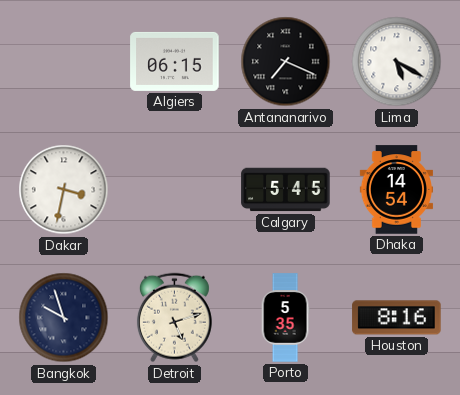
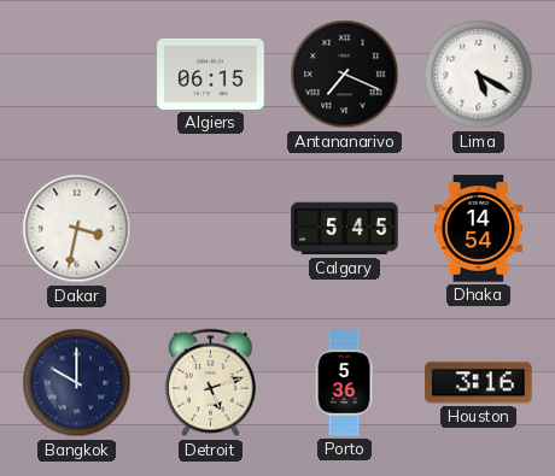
Bangkok: 9:57 -> 10:00
Porto: 5:35 -> 5:36
Houston: 8:16 -> 3:16
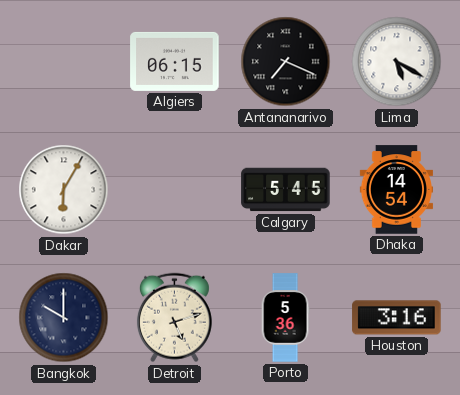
Dakar: 3:32 -> 6:05
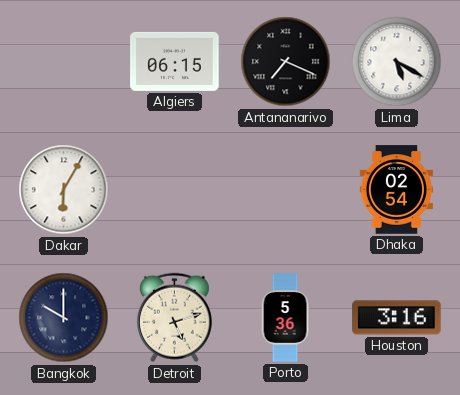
Calgary: 5:45 -> none
Dhaka: 14:54 -> 02:54
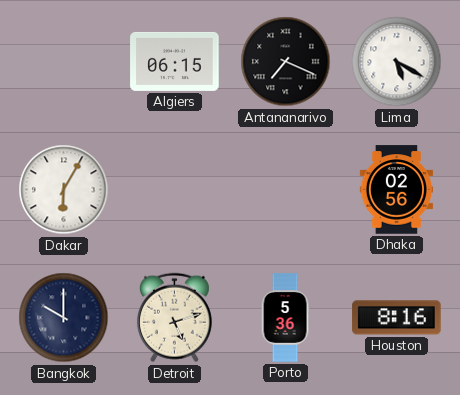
Dhaka: 02:54 -> 02:56
Houston: 3:16 -> 8:16
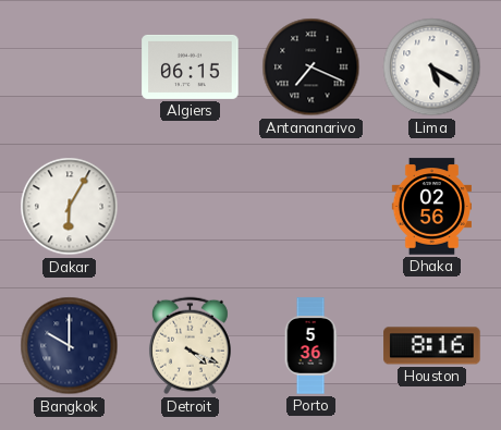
Detroit: 5:12 -> 4:19
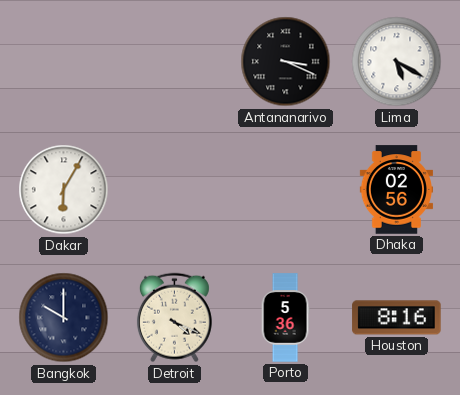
Algiers: 06:15 -> none
Antananarivo: 7:19 -> 3:19
